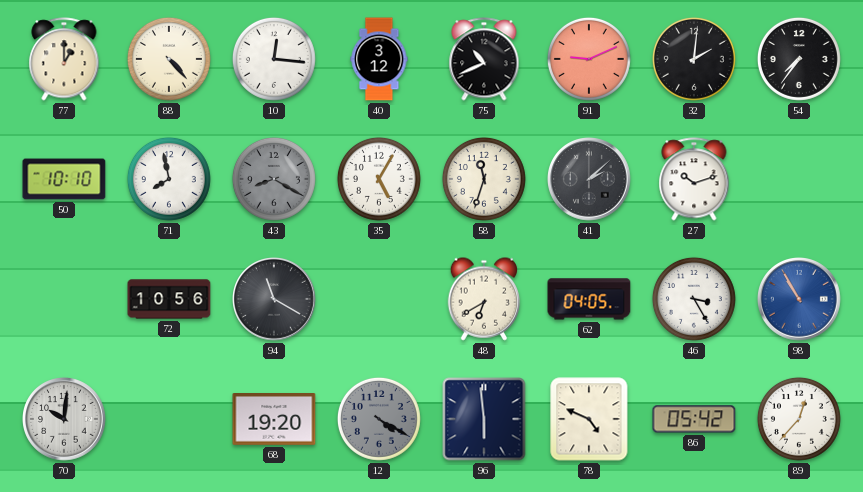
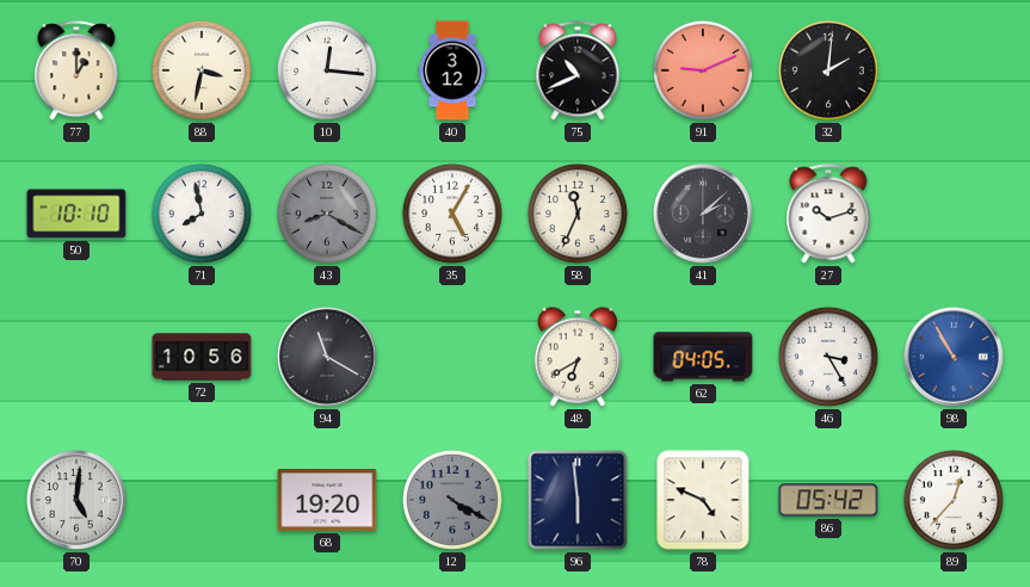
88: 4:23 -> 3:32
54: 7:36 -> none
58: 11:33 -> 11:34
70: 10:01 -> 5:01
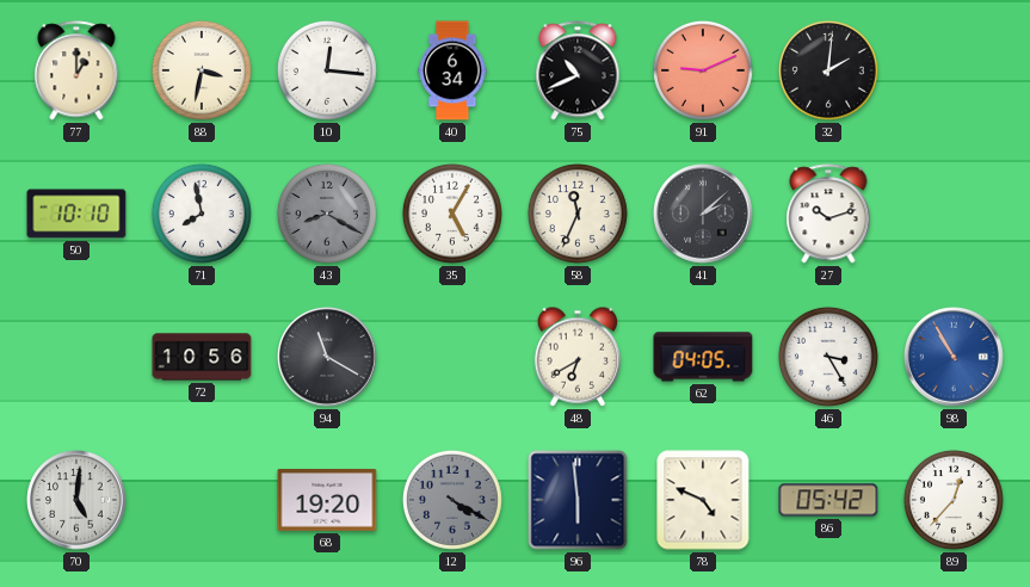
40: 3:12 -> 6:34
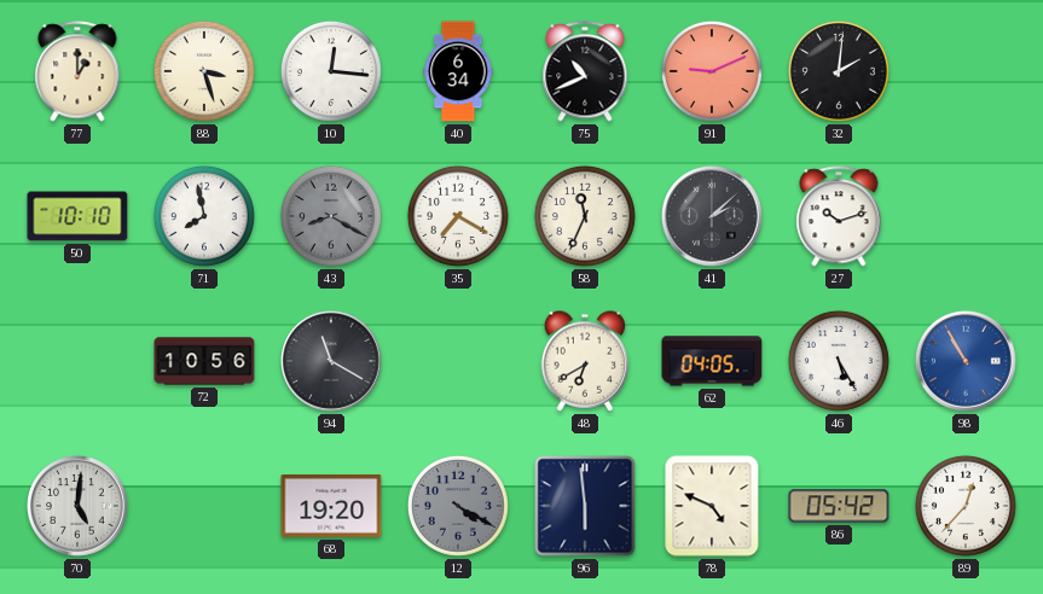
88: 3:32 -> 3:27
35: 5:05 -> 7:20
46: 3:25 -> 5:25
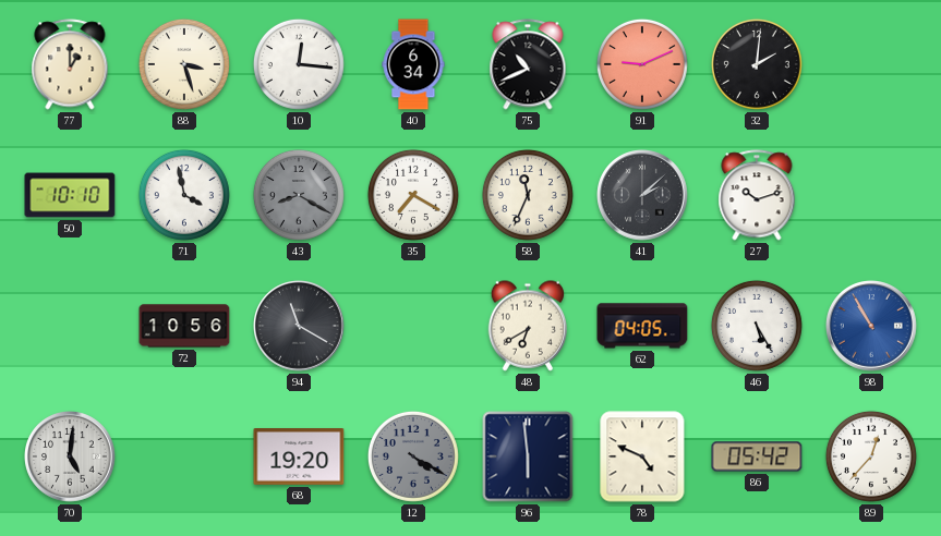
71: 7:58 -> 3:58
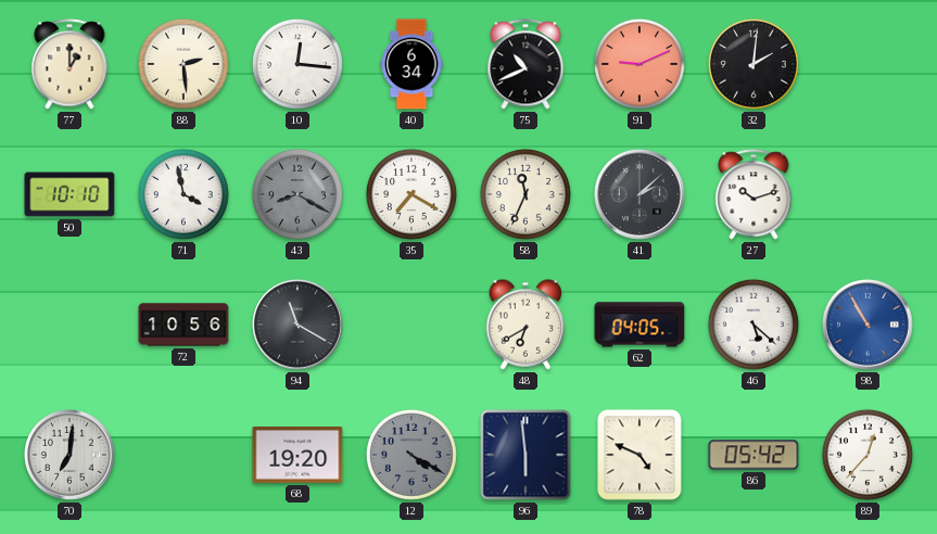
88: 3:27 -> 2:29
46: 5:25 -> 5:22
70: 5:01 -> 7:01
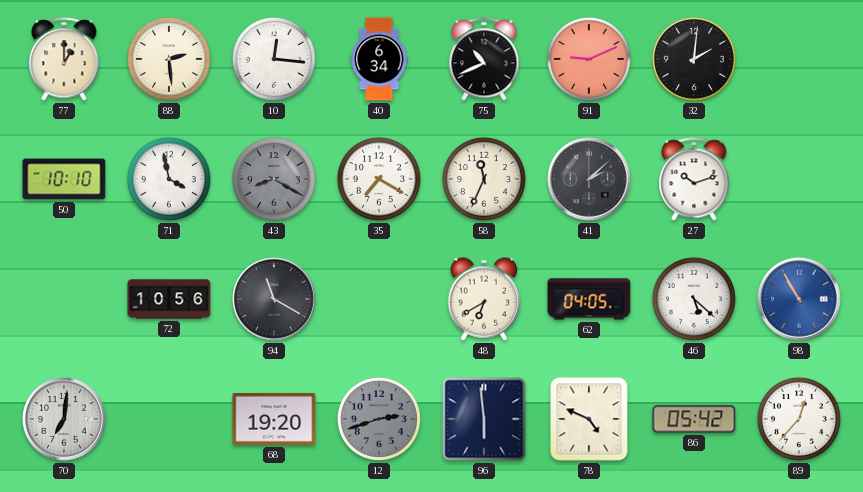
12: 4:20 -> 2:42
